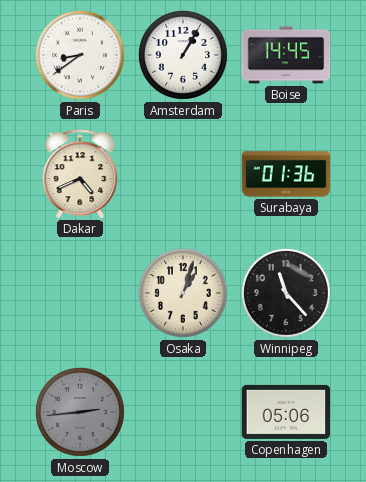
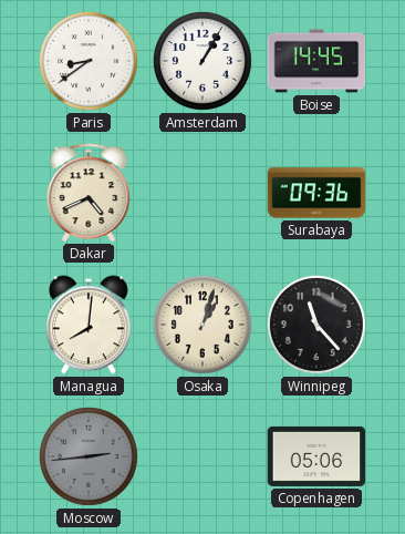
Surabaya: 01:36 -> 09:36
Managua: none -> 8:01
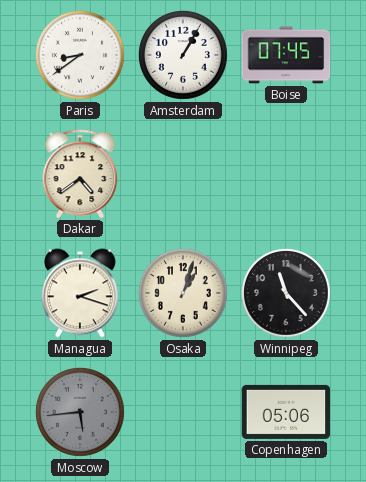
Boise: 14:45 -> 07:45
Dakar: 4:41 -> 4:39
Surabaya: 09:36 -> none
Managua: 8:01 -> 2:18
Moscow: 2:44 -> 5:44
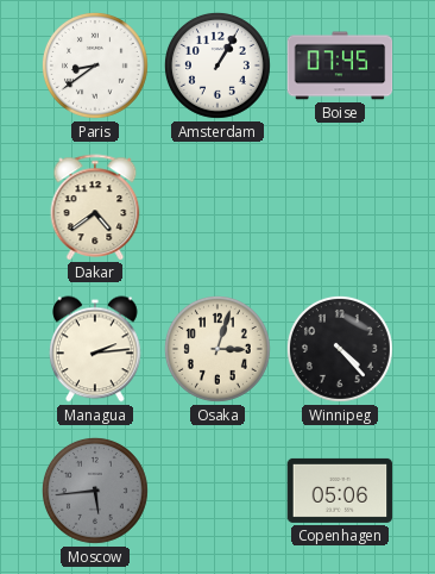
Managua: 2:18 -> 2:14
Osaka: 1:03 -> 3:03
Winnipeg: 11:23 -> 4:23
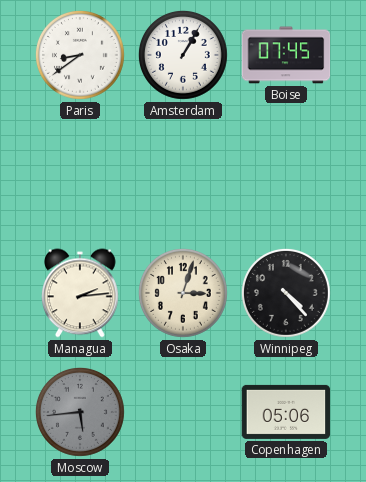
Dakar: 4:39 -> none
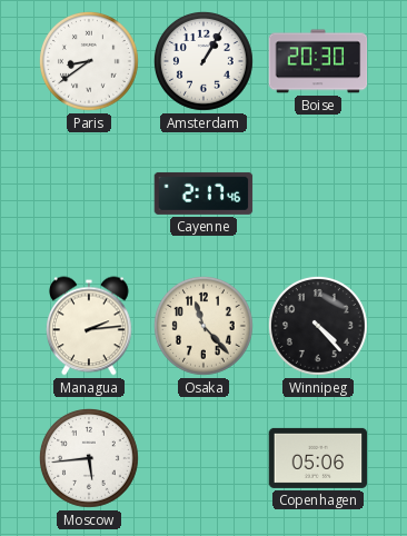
Boise: 07:45 -> 20:30
Cayenne: none -> 2:17
Osaka: 3:03 -> 11:23
Moscow dial: grey -> white
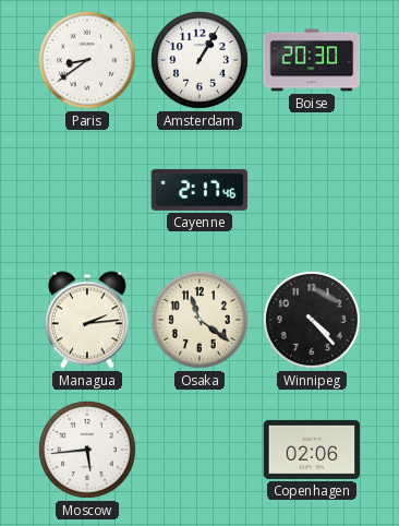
Osaka: 11:23 -> 11:21
Copenhagen: 05:06 -> 02:06
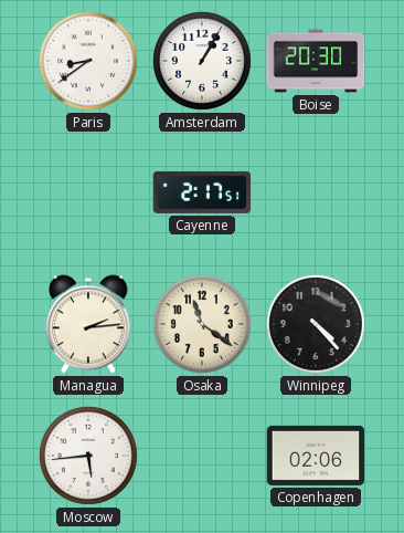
Cayenne: 2:17:46 -> 2:17:51
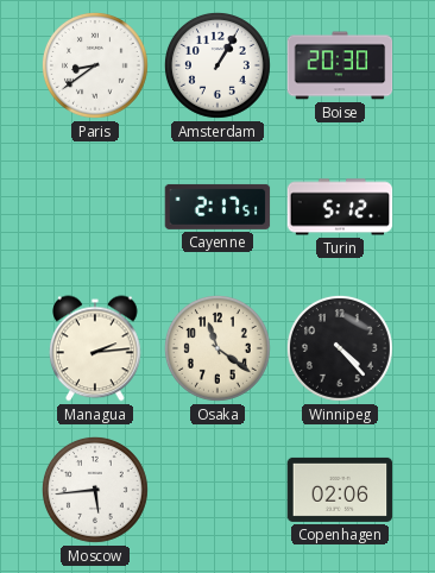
Turin: none -> 5:12
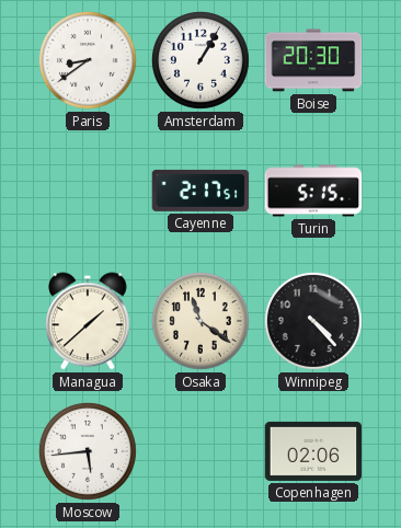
Turin: 5:12 -> 5:15
Managua: 2:14 -> 1:38
